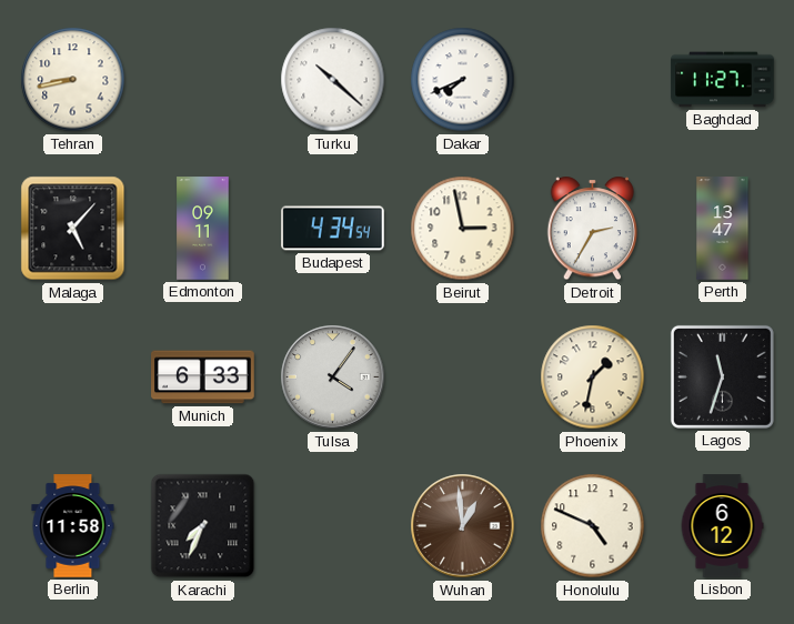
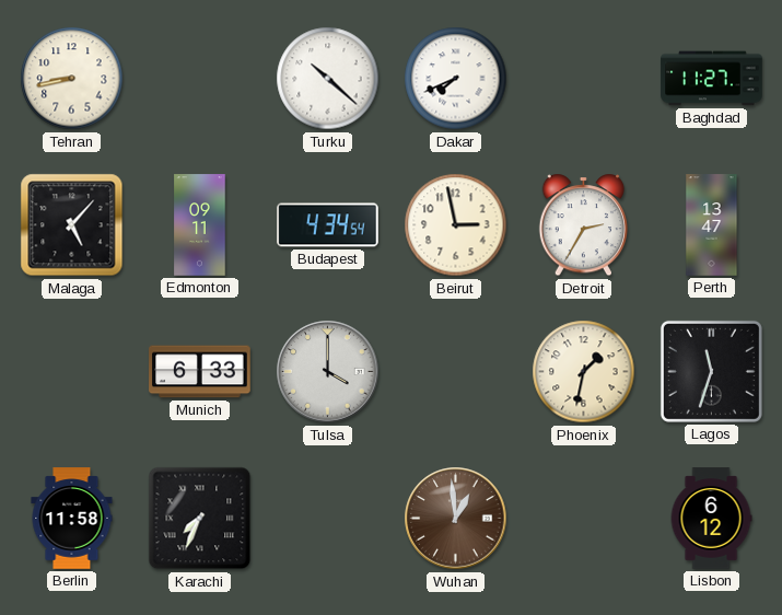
Tulsa: 4:06 -> 4:00
Honolulu: 4:49 -> none
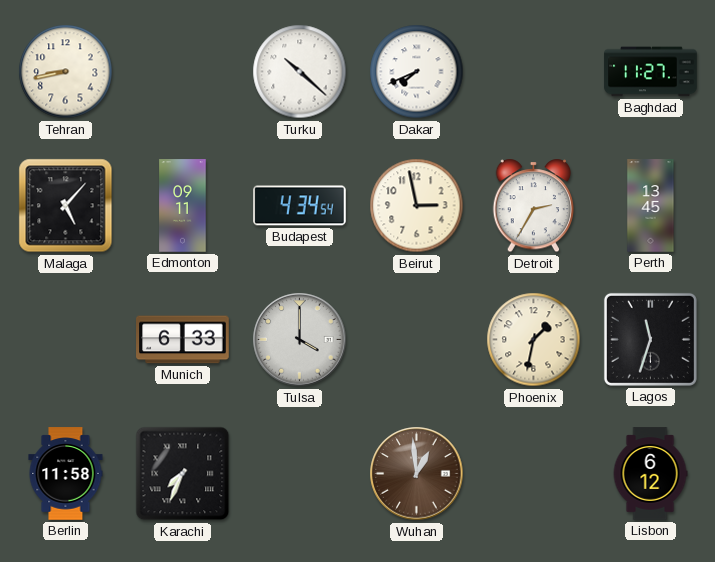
Perth: 13:47 -> 13:45
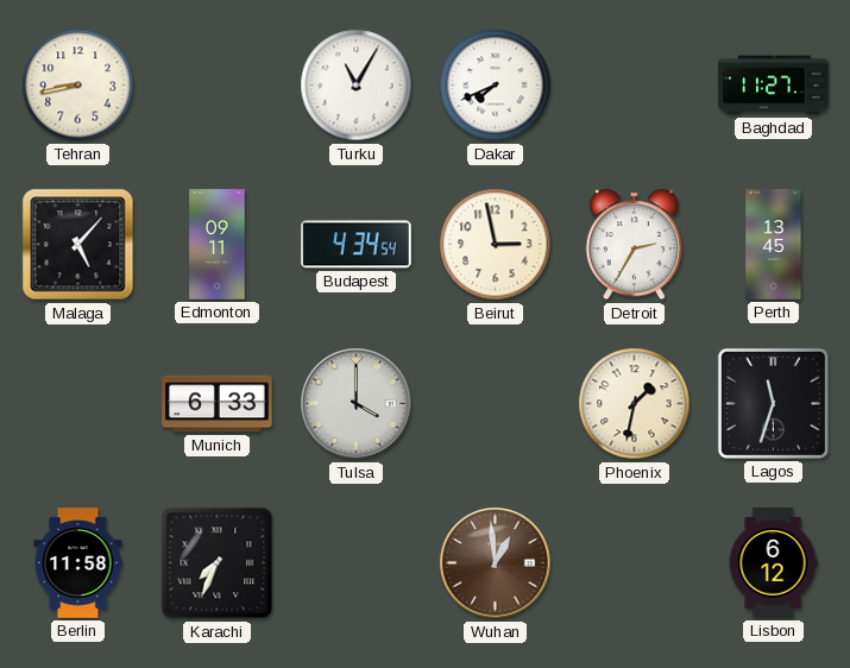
Turku: 10:22 -> 11:05
